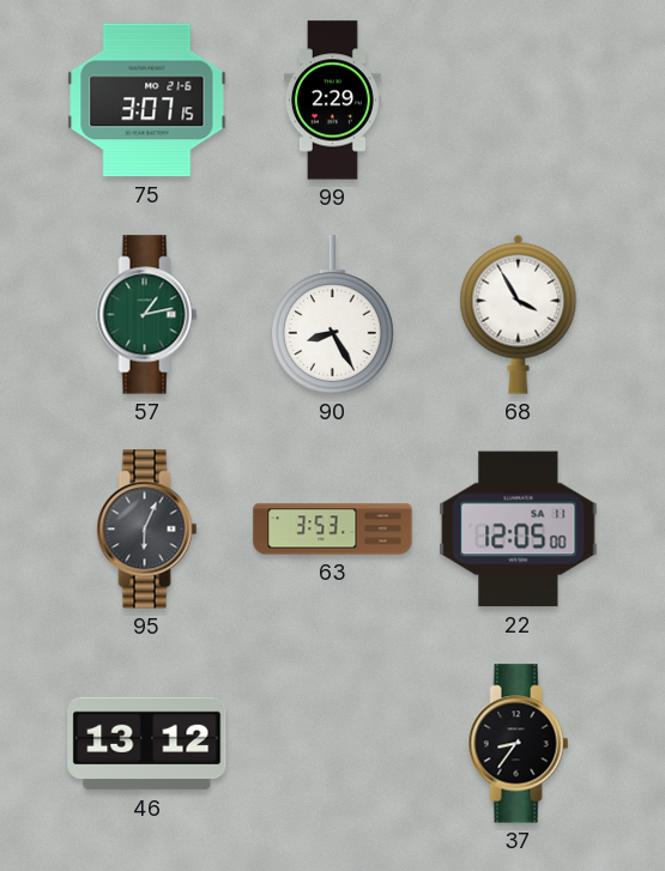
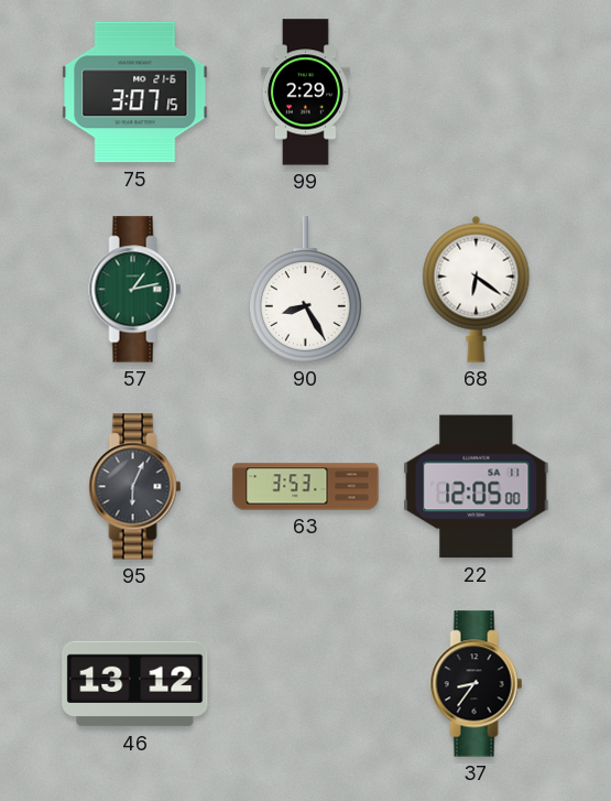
68: 3:55 -> 6:21
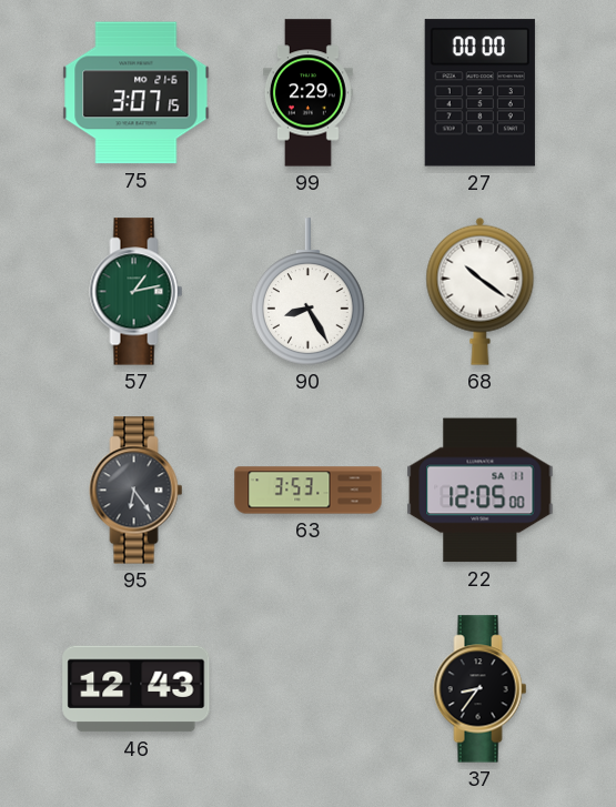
27: none -> 00:00
68: 6:21 -> 10:21
95: 6:04 -> 6:24
46: 13:12 -> 12:43
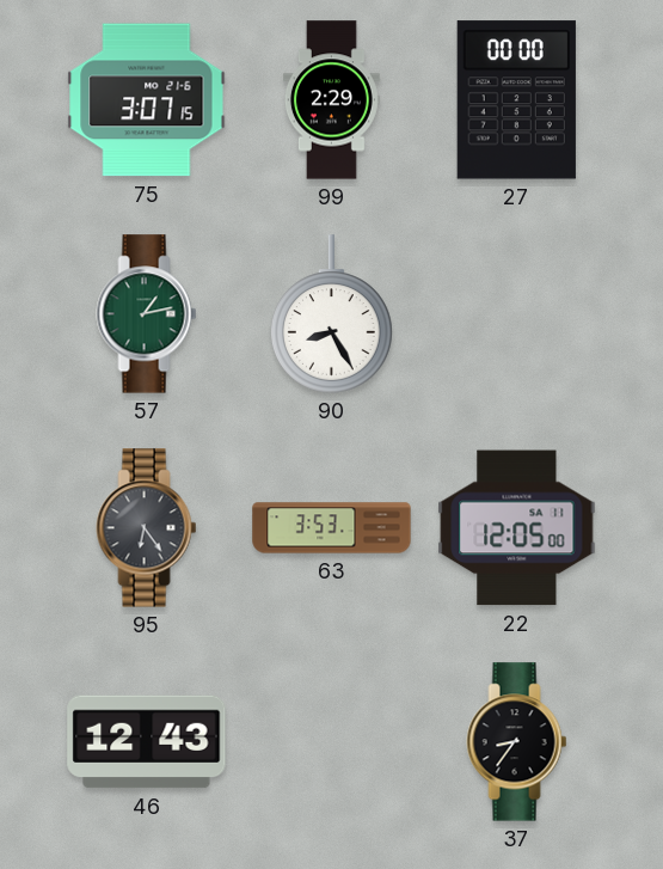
68: 10:21 -> none
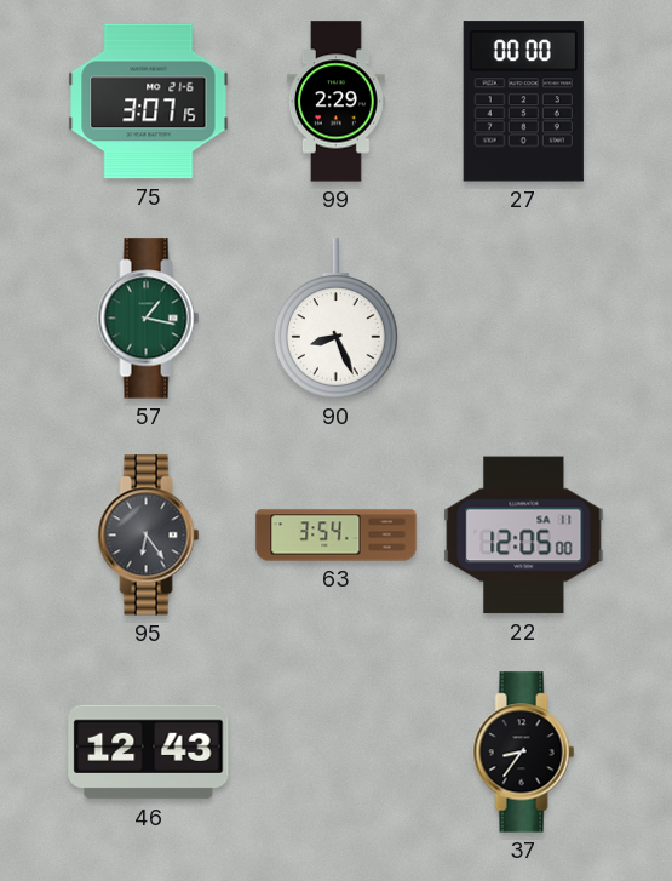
57: 1:13 -> 1:17
90: 8:25 -> 8:26
63: 3:53 -> 3:54
